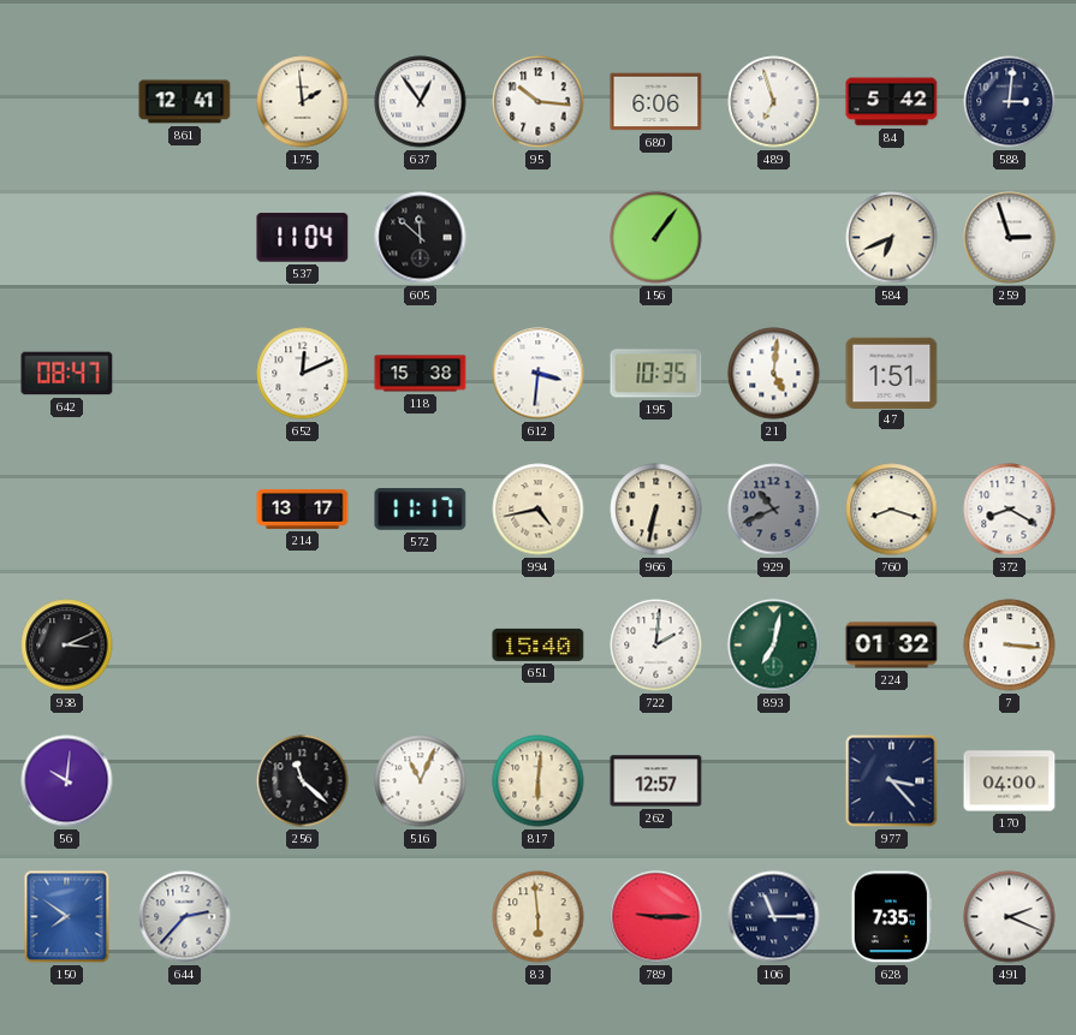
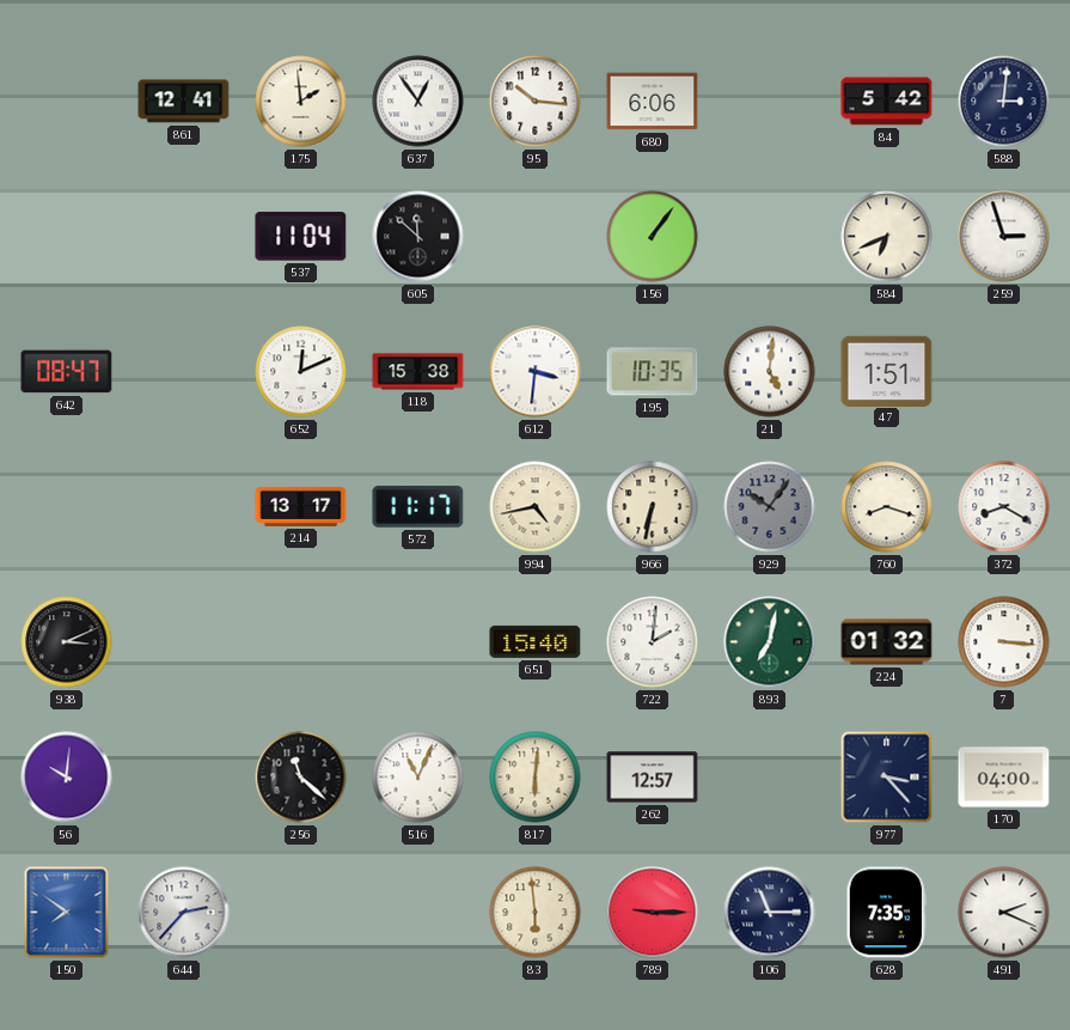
489: 6:57 -> none
929: 10:41 -> 10:06
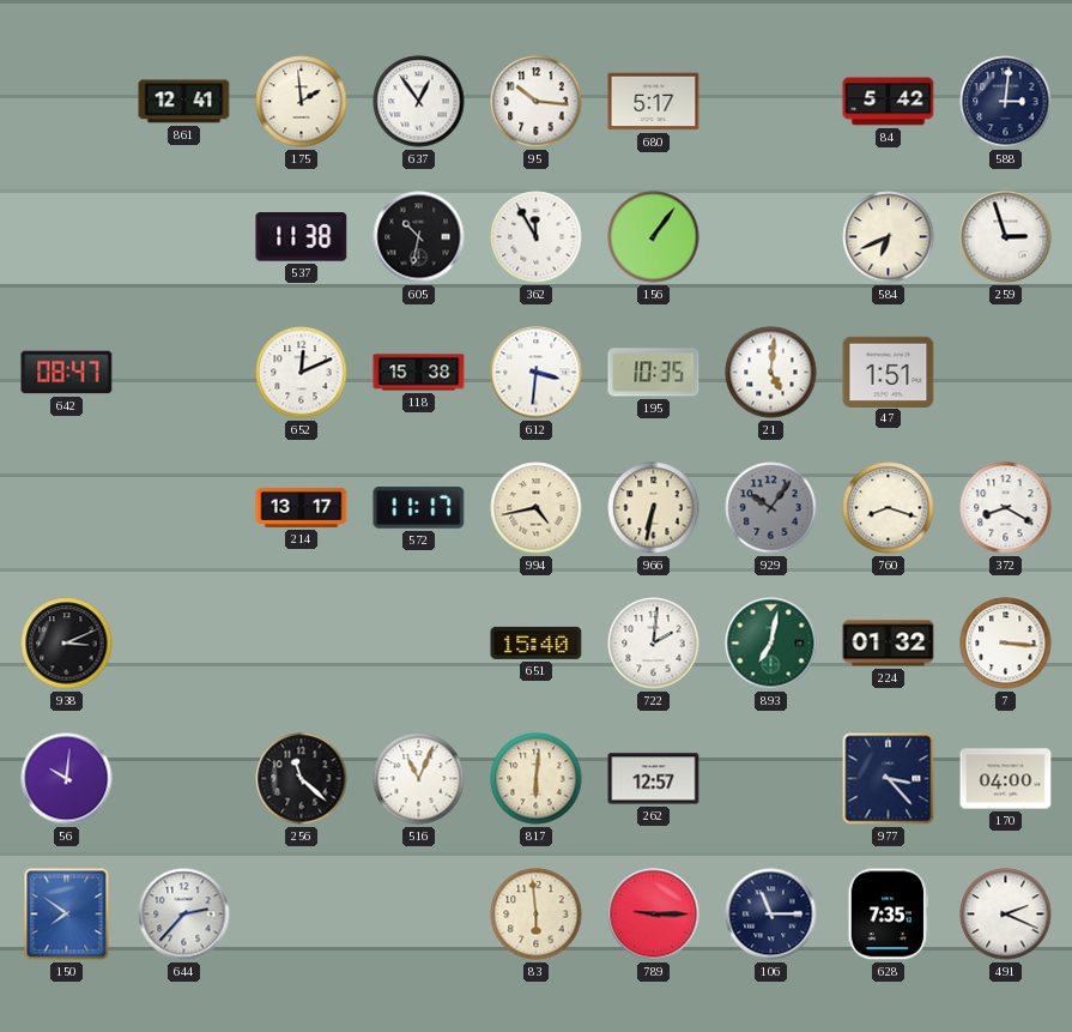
680: 6:06 -> 5:17
537: 11:04 -> 11:38
605: 11:52 -> 10:32
362: none -> 11:55
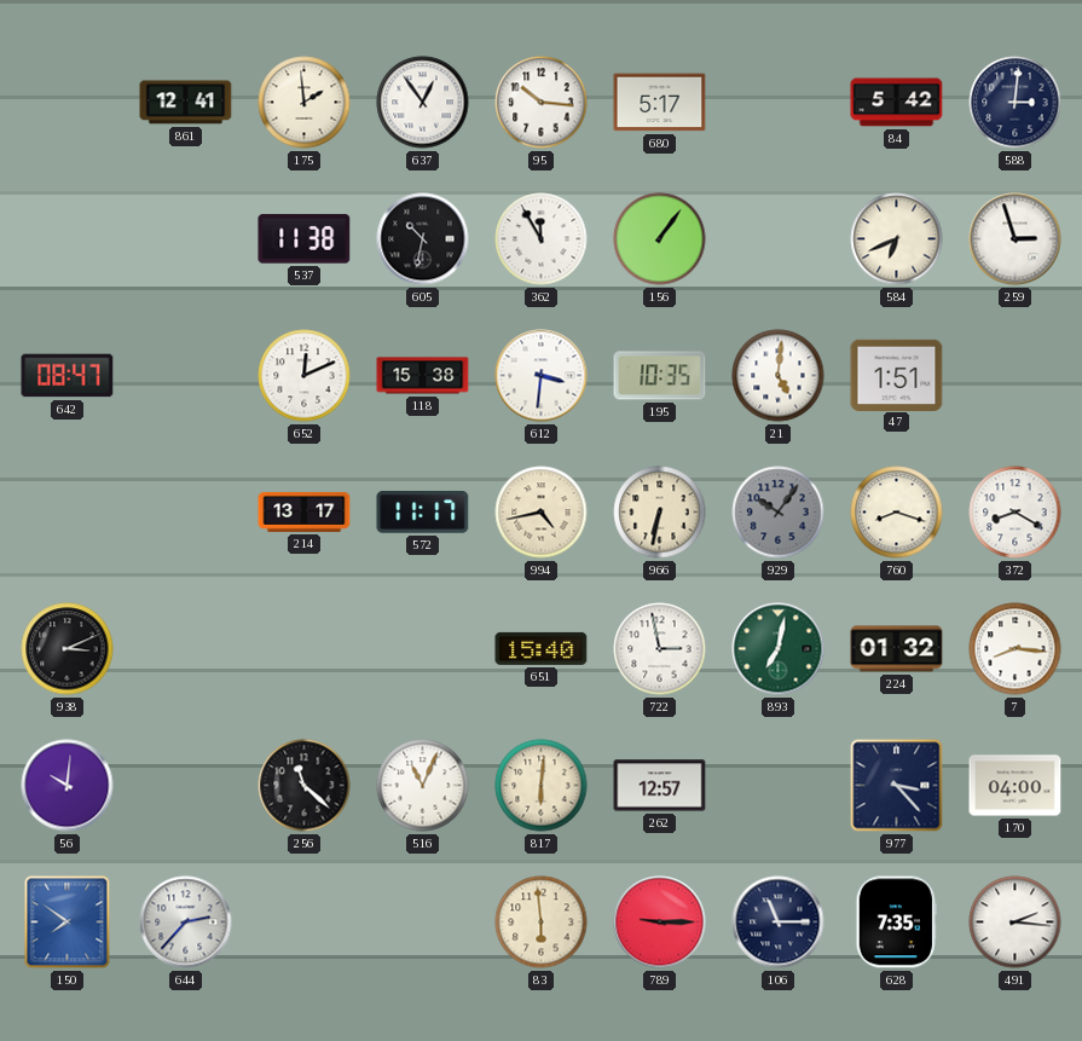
722: 2:01 -> 2:58
7: 3:16 -> 8:16
491: 2:19 -> 2:16
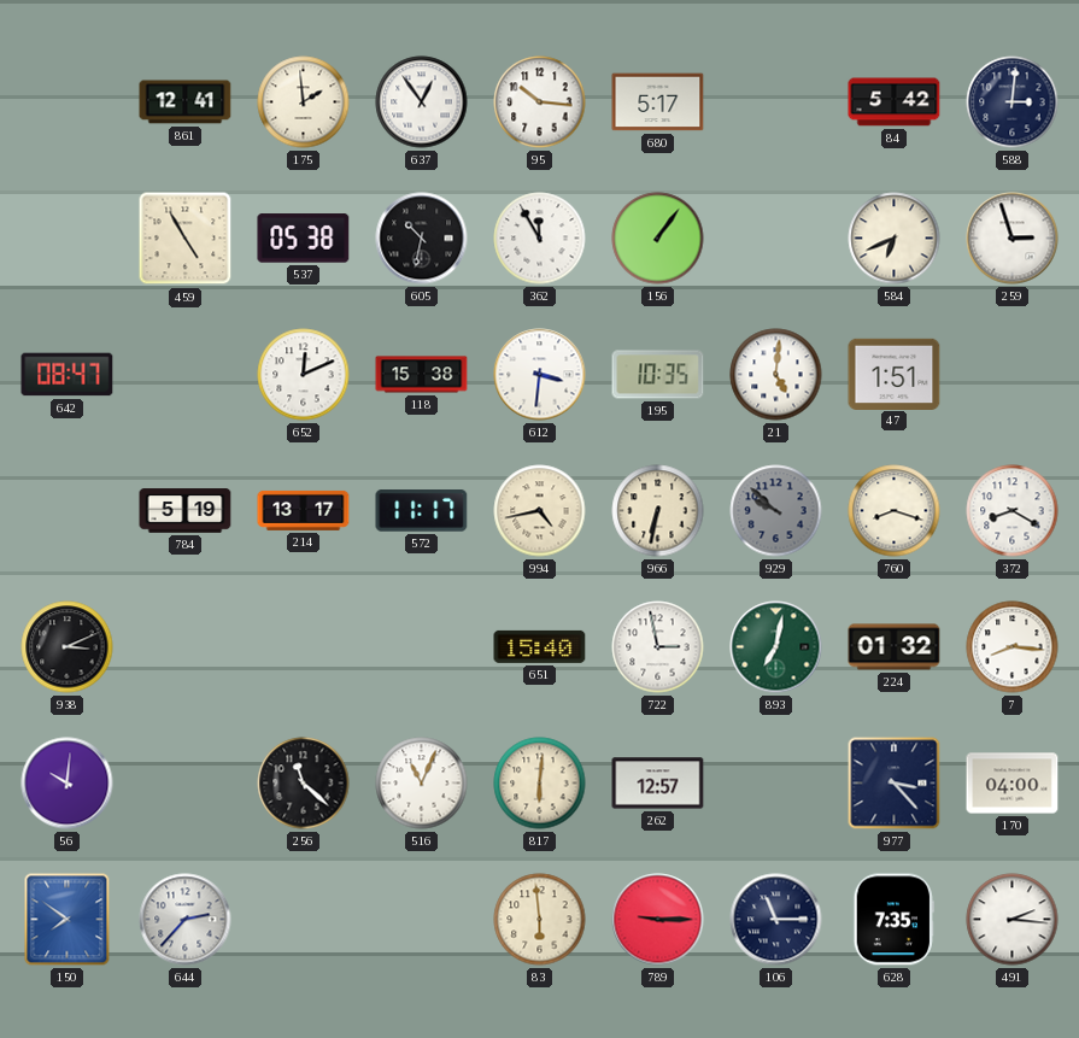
459: none -> 4:55
537: 11:38 -> 05:38
784: none -> 5:19
929: 10:06 -> 9:52
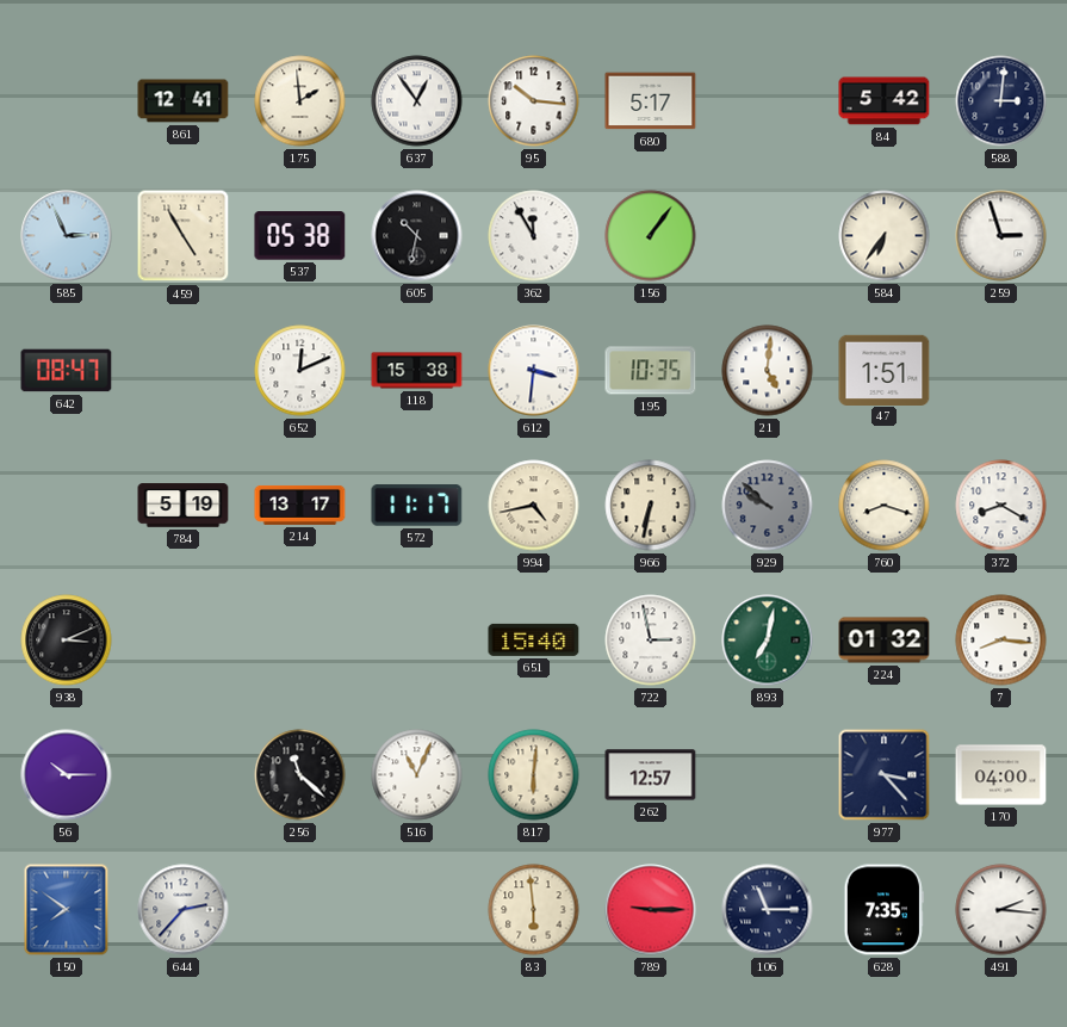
585: none -> 2:56
584: 6:41 -> 6:36
56: 10:01 -> 10:15
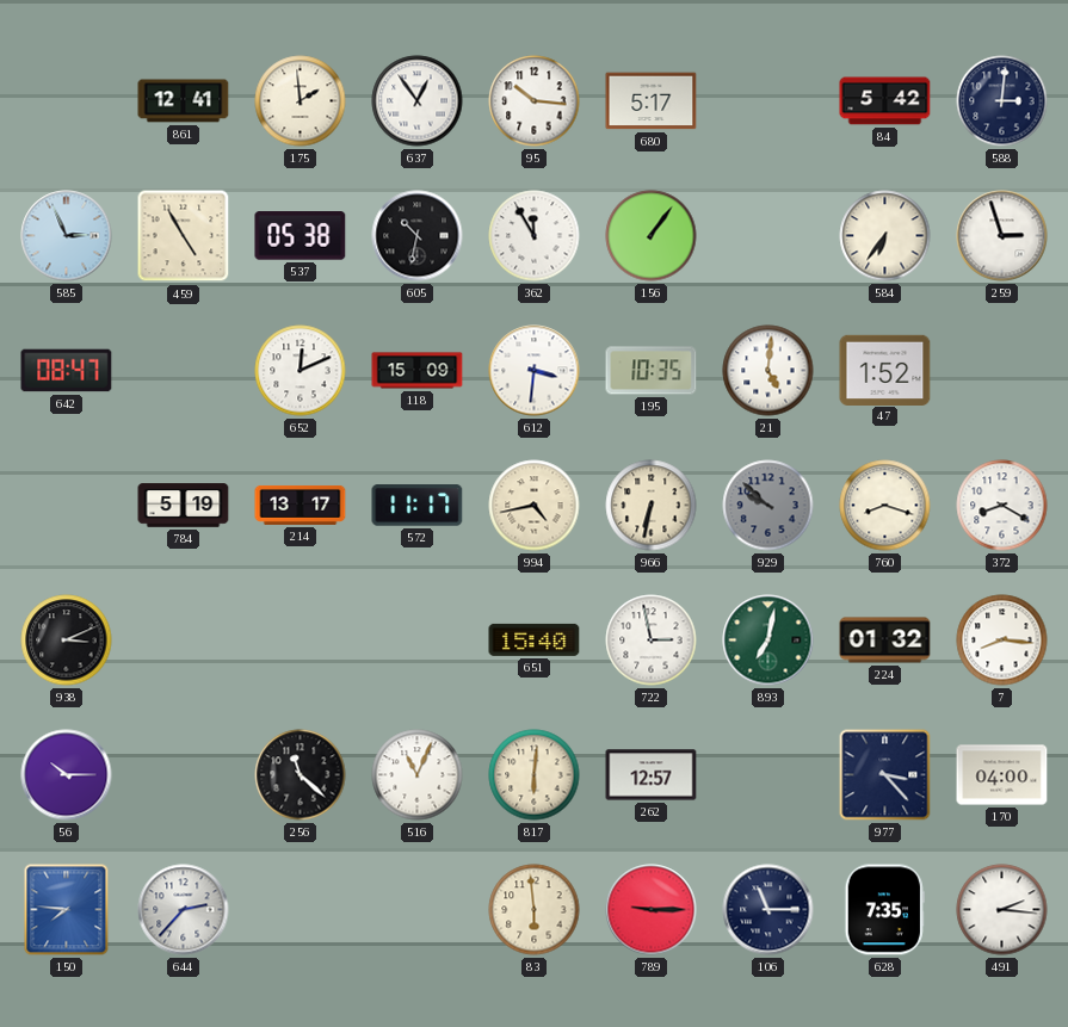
118: 15:38 -> 15:09
47: 1:51 -> 1:52
150: 7:51 -> 7:46
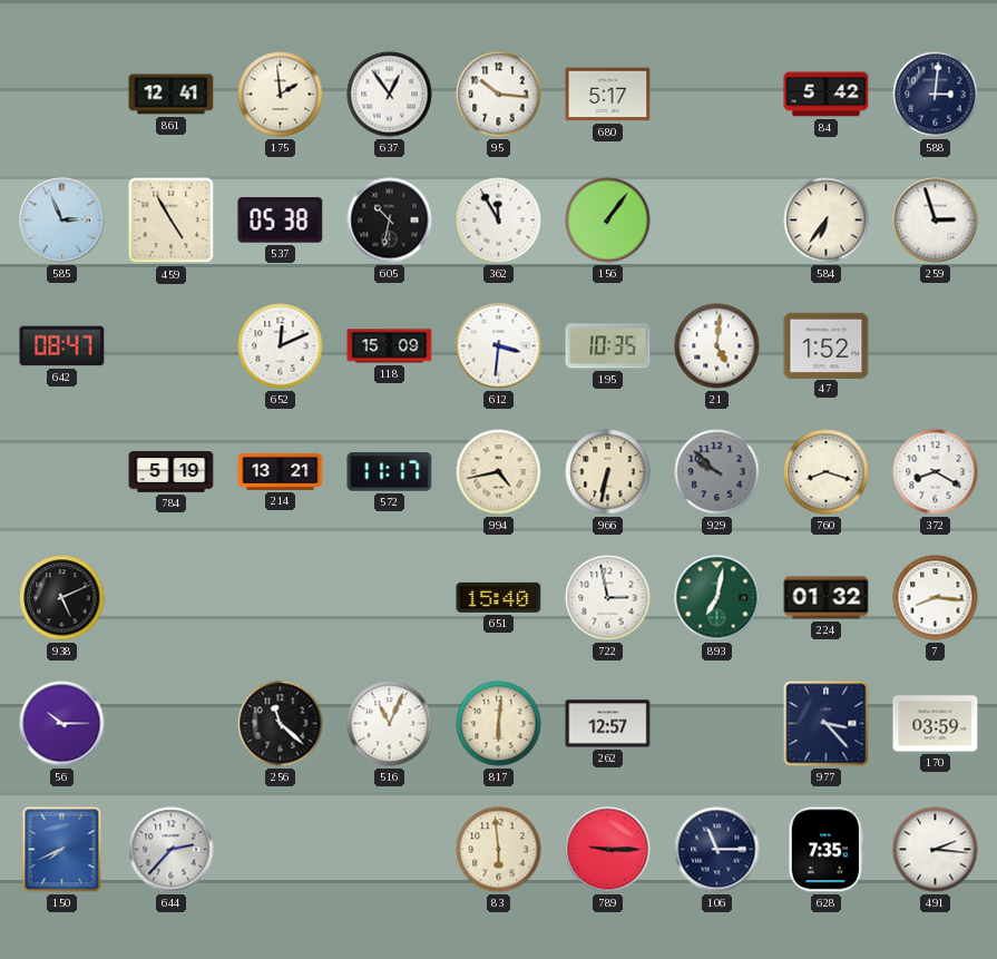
214: 13:17 -> 13:21
938: 3:11 -> 5:11
170: 04:00 -> 03:59
150: 7:46 -> 7:41
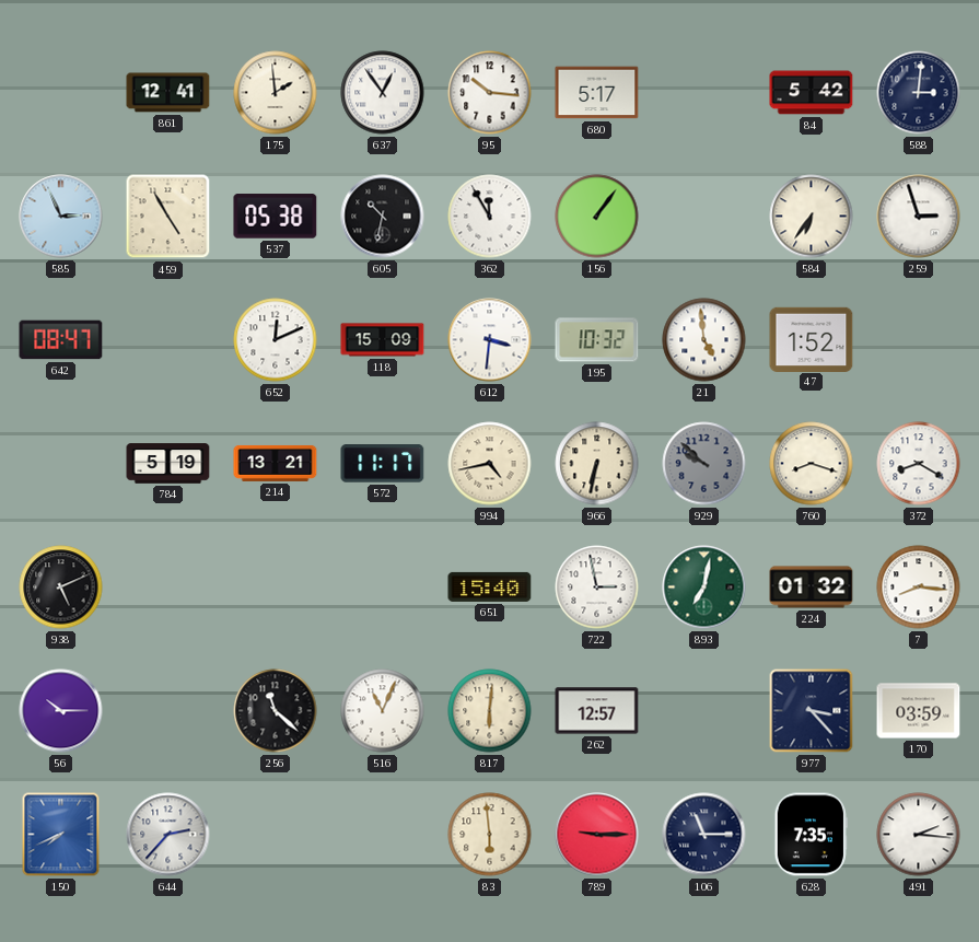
195: 10:35 -> 10:32
21: 5:01 -> 4:59
